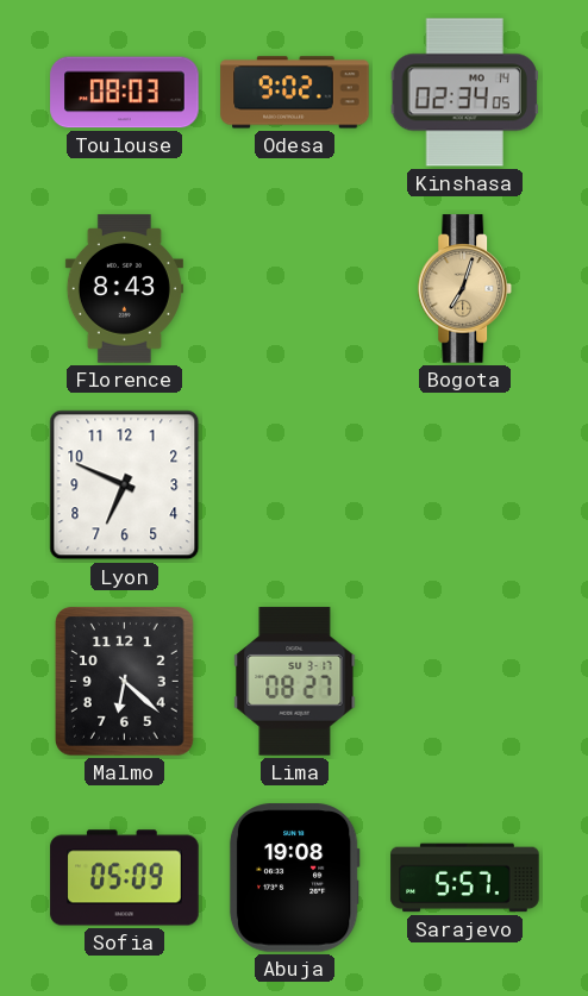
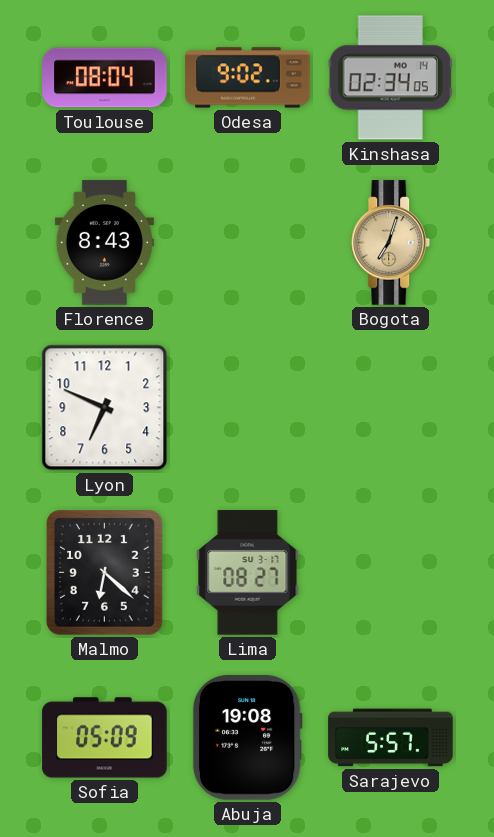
Toulouse: 08:03 -> 08:04
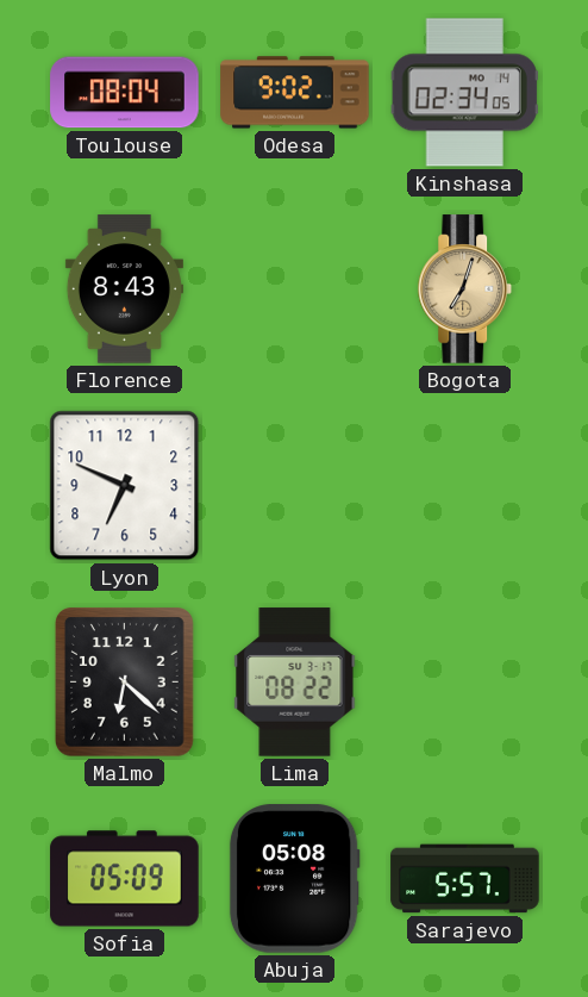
Lima: 08:27 -> 08:22
Abuja: 19:08 -> 05:08
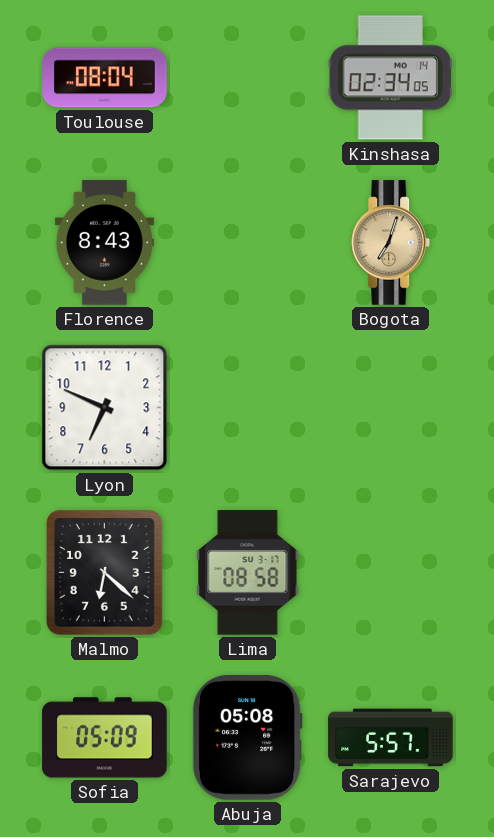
Odesa: 9:02 -> none
Lima: 08:22 -> 08:58
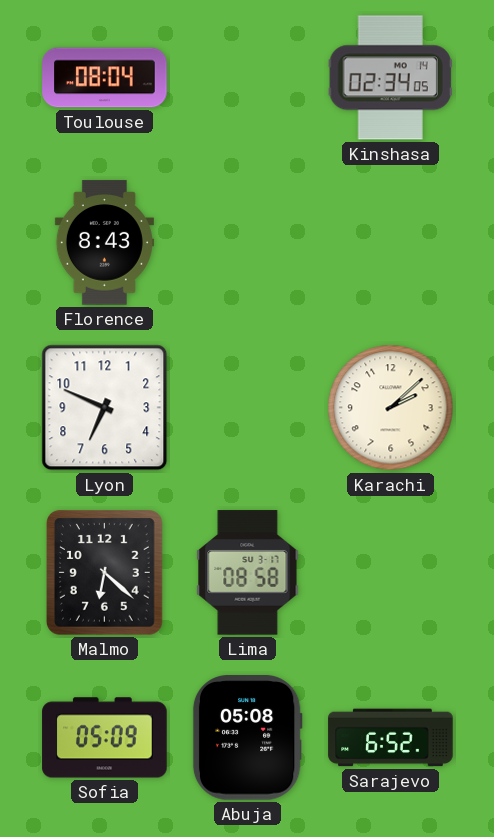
Bogota: 7:03 -> none
Karachi: none -> 2:08
Sarajevo: 5:57 -> 6:52
